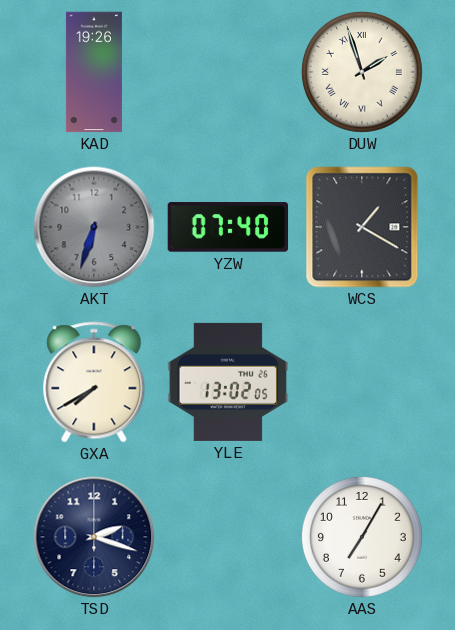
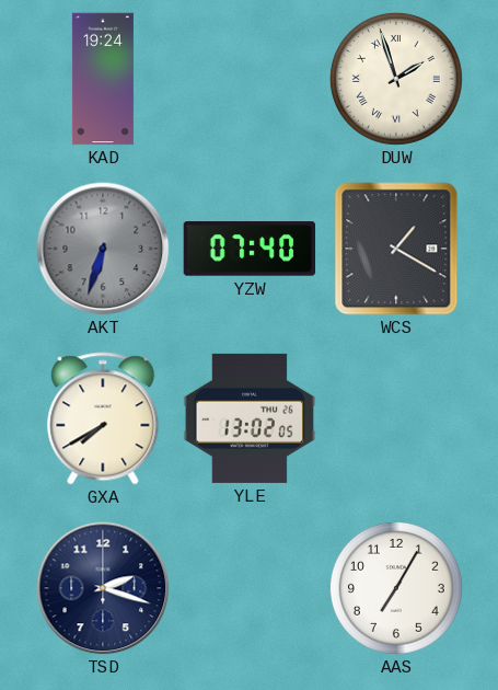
KAD: 19:26 -> 19:24
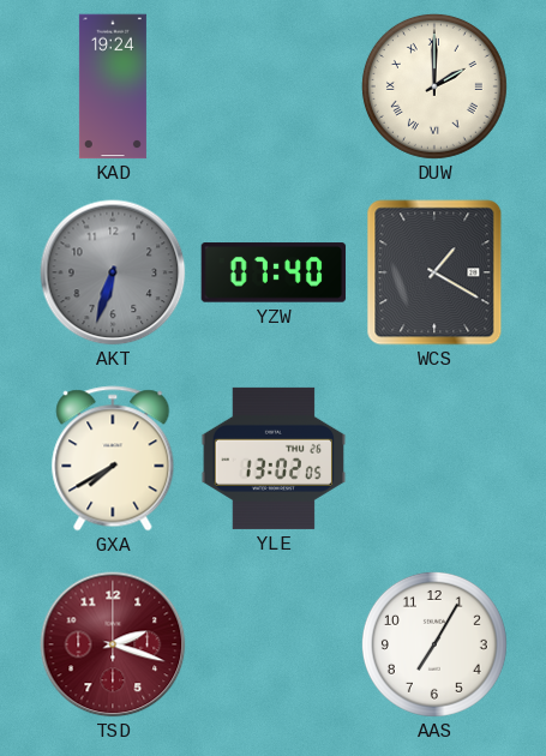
DUW: 1:57 -> 2:00
TSD dial: navy -> burgundy
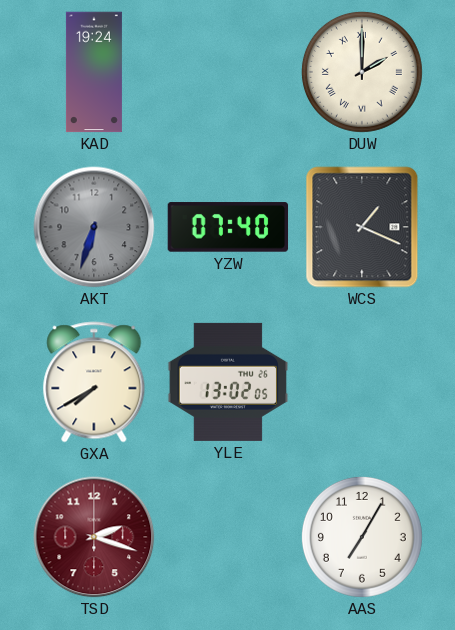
WCS: 1:20 -> 1:19
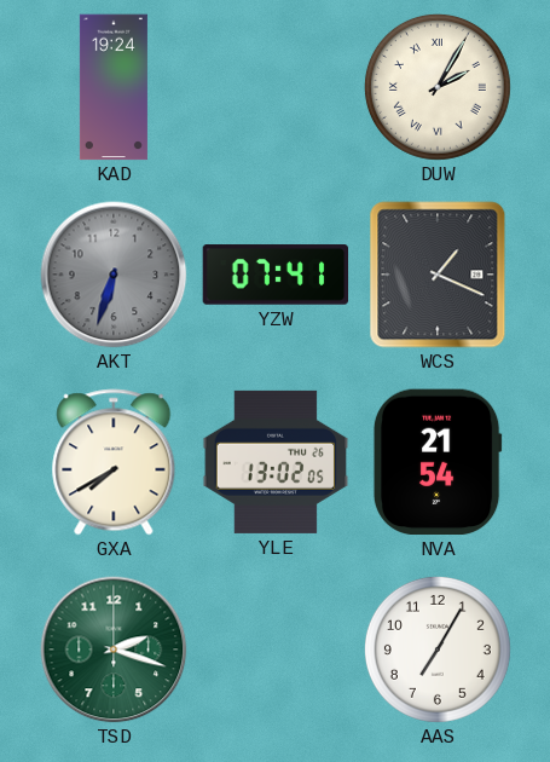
DUW: 2:00 -> 2:05
YZW: 07:40 -> 07:41
NVA: none -> 21:54
TSD dial: burgundy -> green
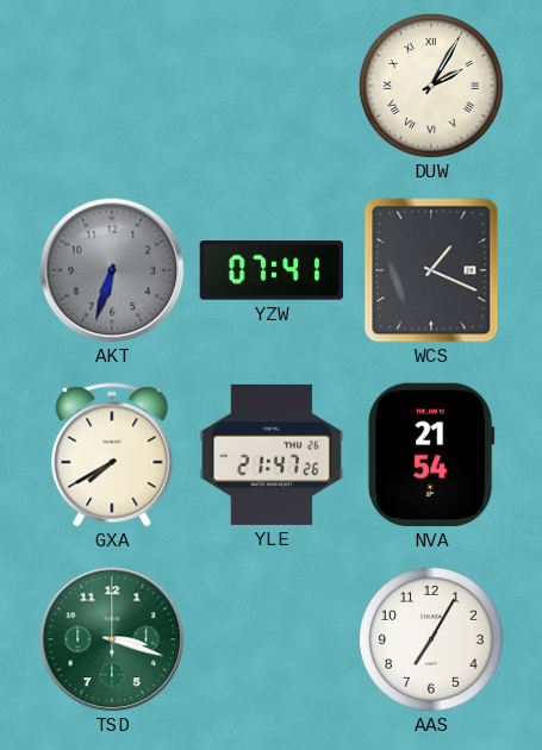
KAD: 19:24 -> none
YLE: 13:02 -> 21:47
TSD: 2:18 -> 3:18
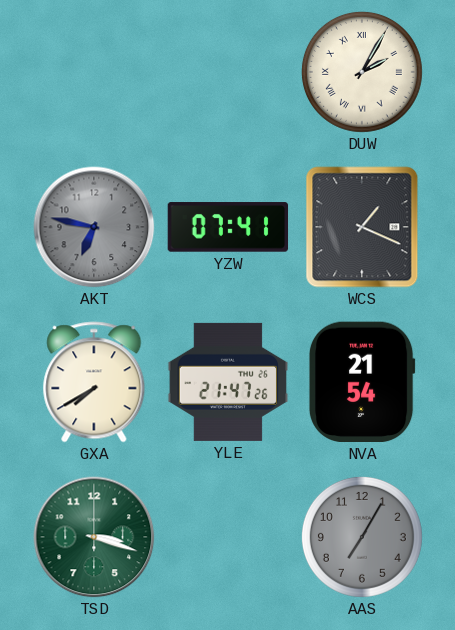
AKT: 6:33 -> 6:47
AAS dial: white -> grey
